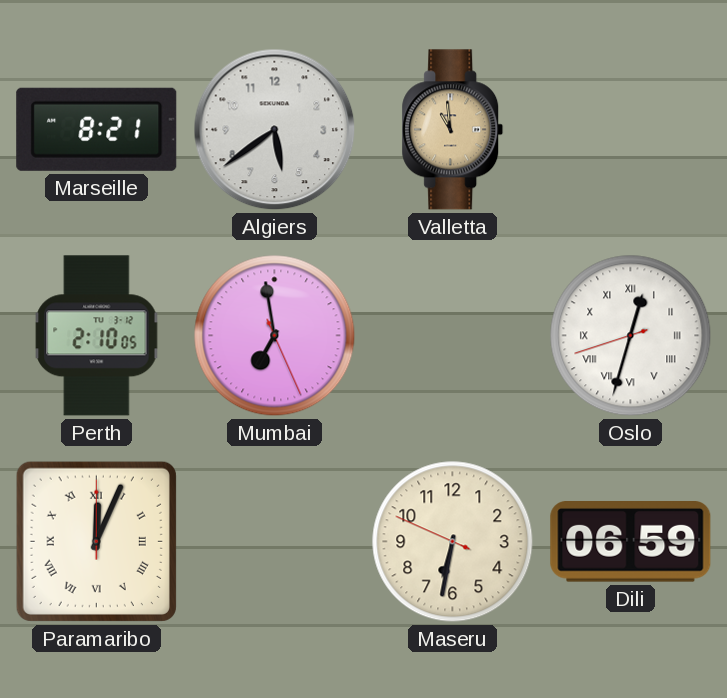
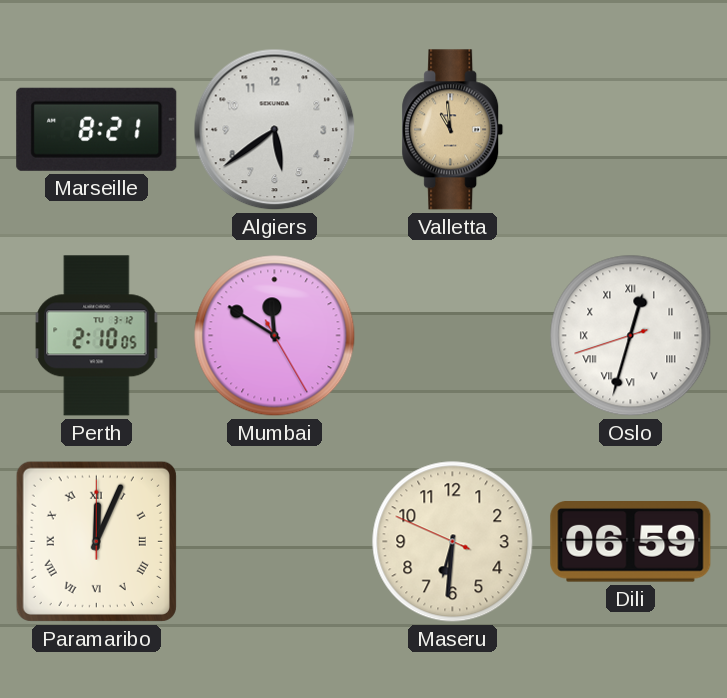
Mumbai: 6:58 -> 11:50
Maseru: 6:31 -> 6:30
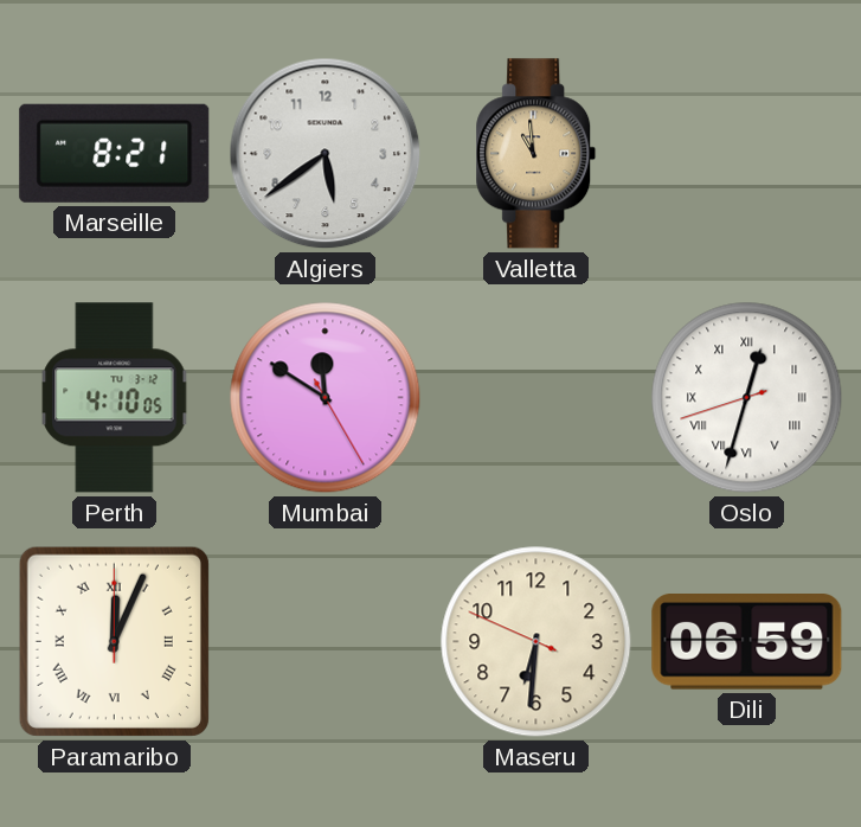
Perth: 2:10 -> 4:10
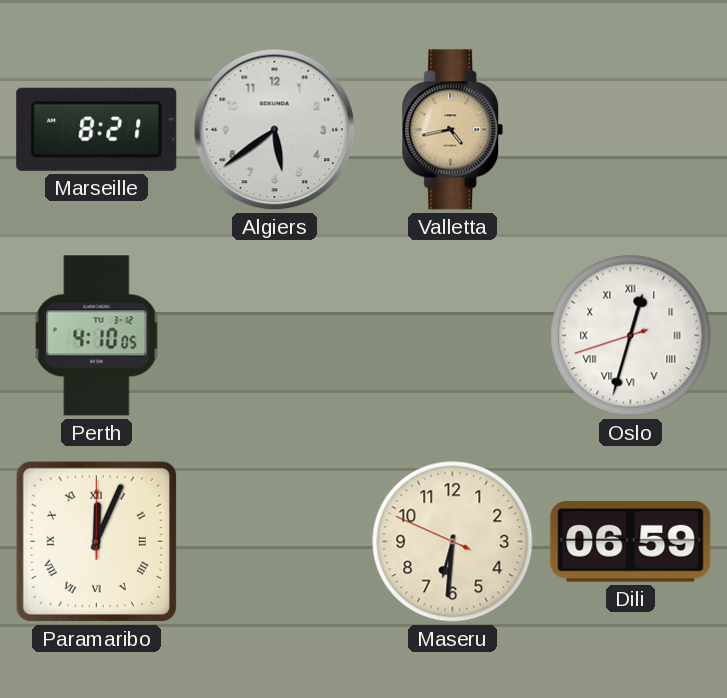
Valletta: 10:59 -> 4:43
Mumbai: 11:50 -> none
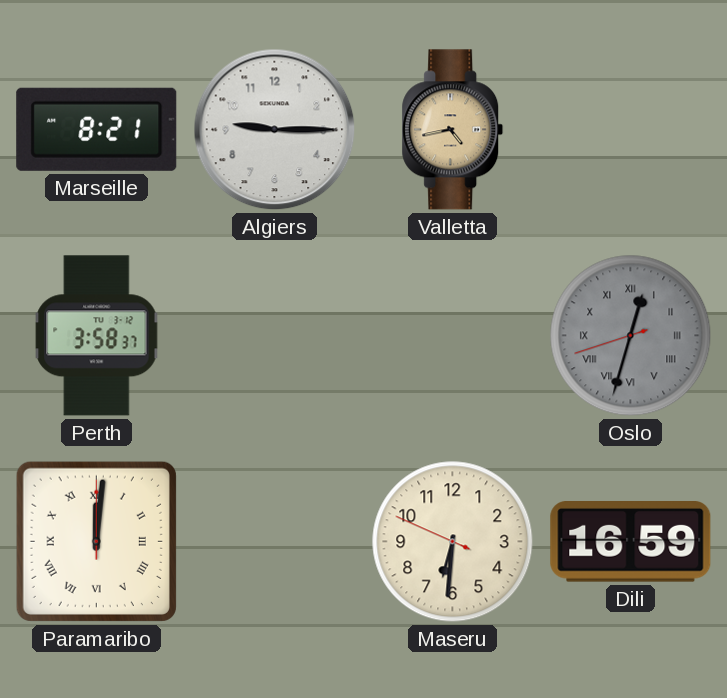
Algiers: 5:39 -> 9:15
Perth: 4:10 -> 3:58
Oslo dial: white -> grey
Paramaribo: 12:04 -> 12:01
Dili: 06:59 -> 16:59
